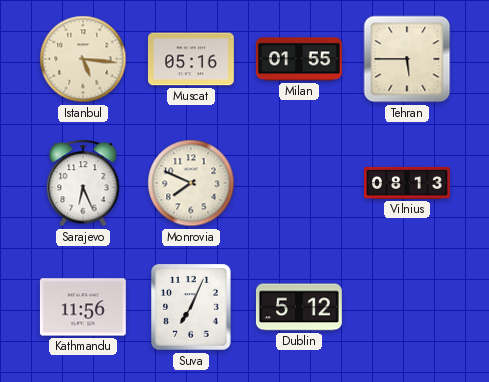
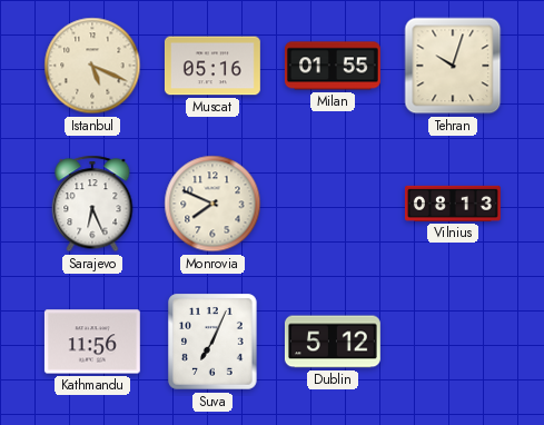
Istanbul: 5:16 -> 5:19
Tehran: 5:45 -> 10:03
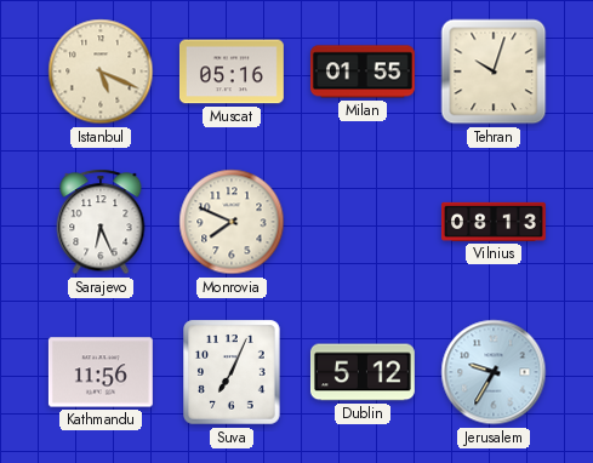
Jerusalem: none -> 9:35
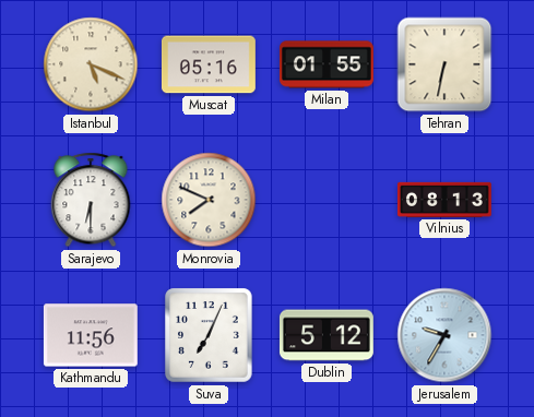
Tehran: 10:03 -> 6:32
Sarajevo: 6:26 -> 6:30
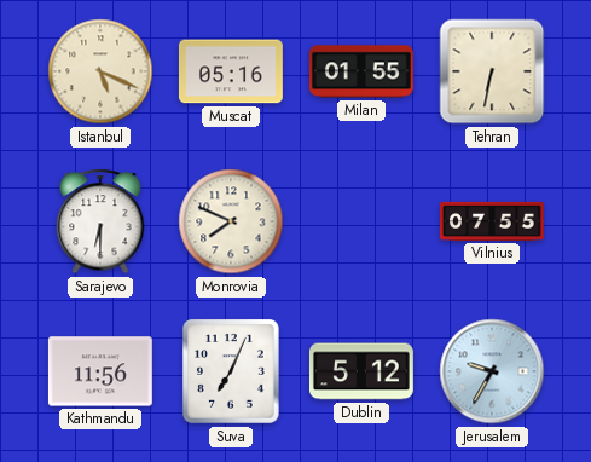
Vilnius: 08:13 -> 07:55
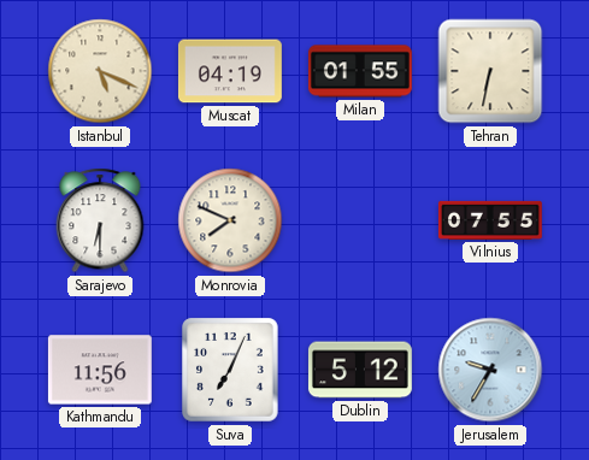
Muscat: 05:16 -> 04:19
